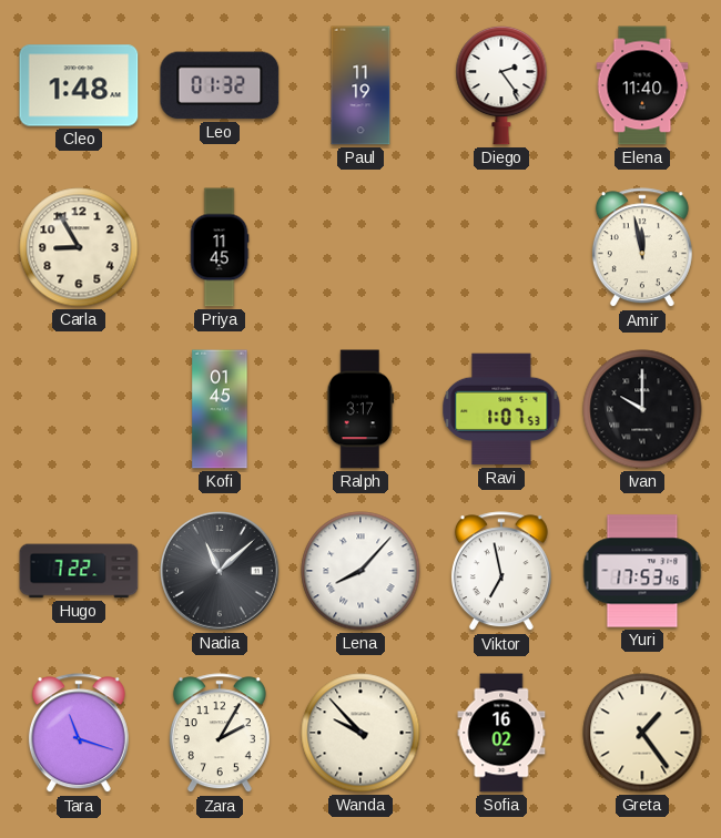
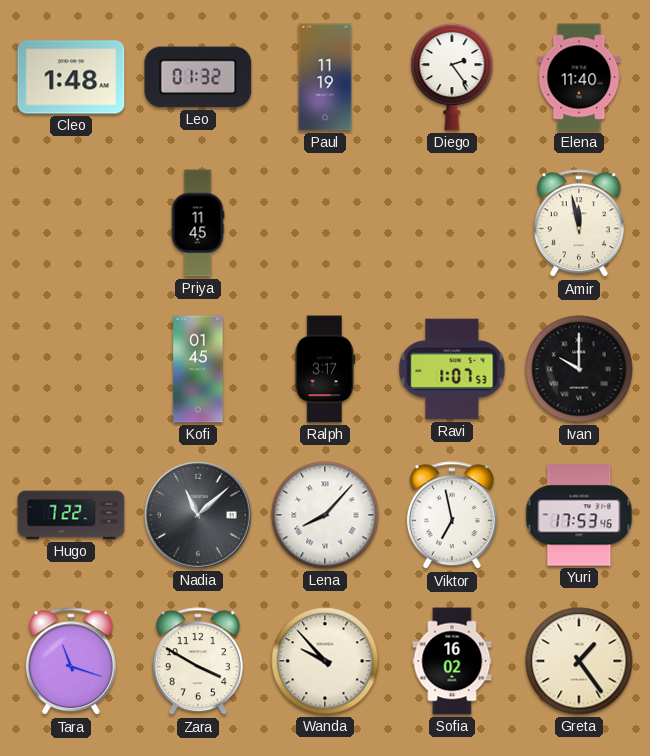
Carla: 8:55 -> none
Zara: 2:05 -> 3:50
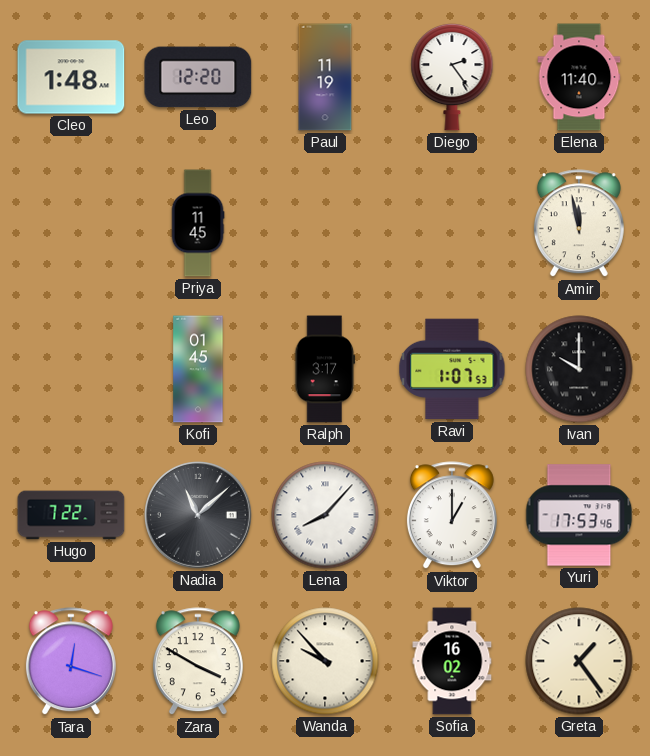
Leo: 01:32 -> 12:20
Viktor: 6:58 -> 1:00
Tara: 11:18 -> 12:18
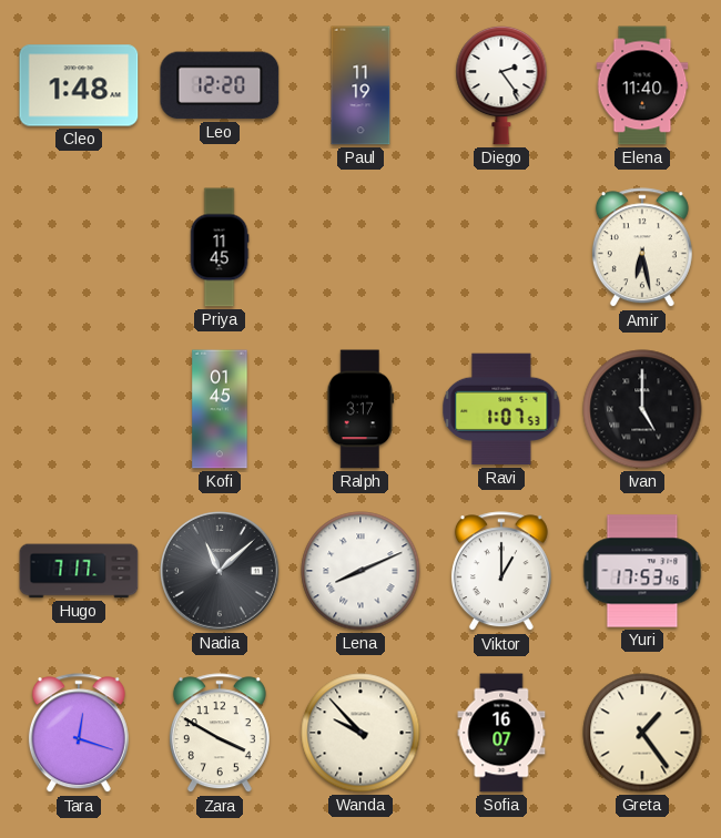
Amir: 11:58 -> 6:28
Ivan: 10:00 -> 5:00
Hugo: 7:22 -> 7:17
Lena: 8:07 -> 8:11
Sofia: 16:02 -> 16:07
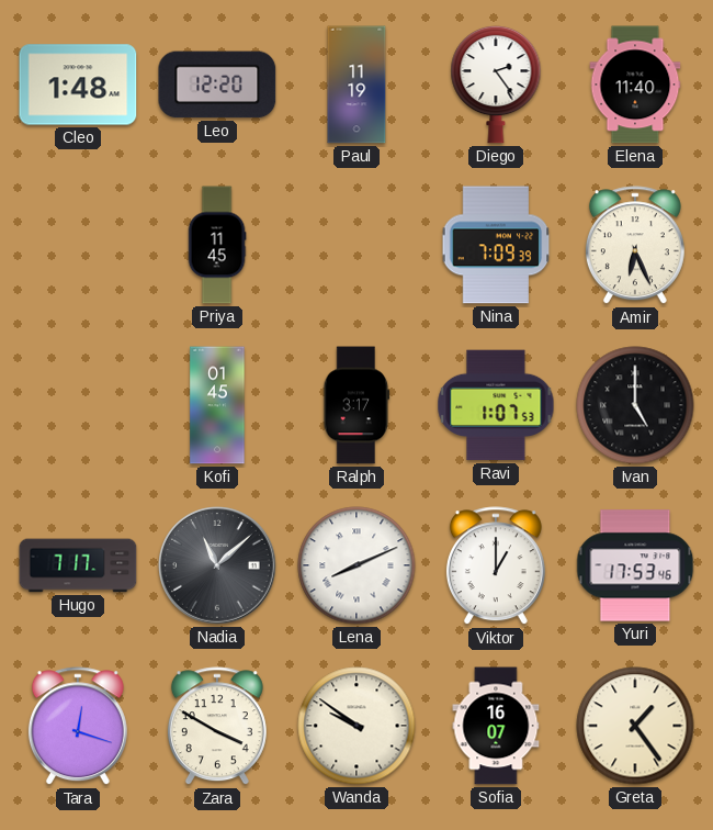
Nina: none -> 7:09
Amir: 6:28 -> 6:26
Wanda: 9:53 -> 9:51
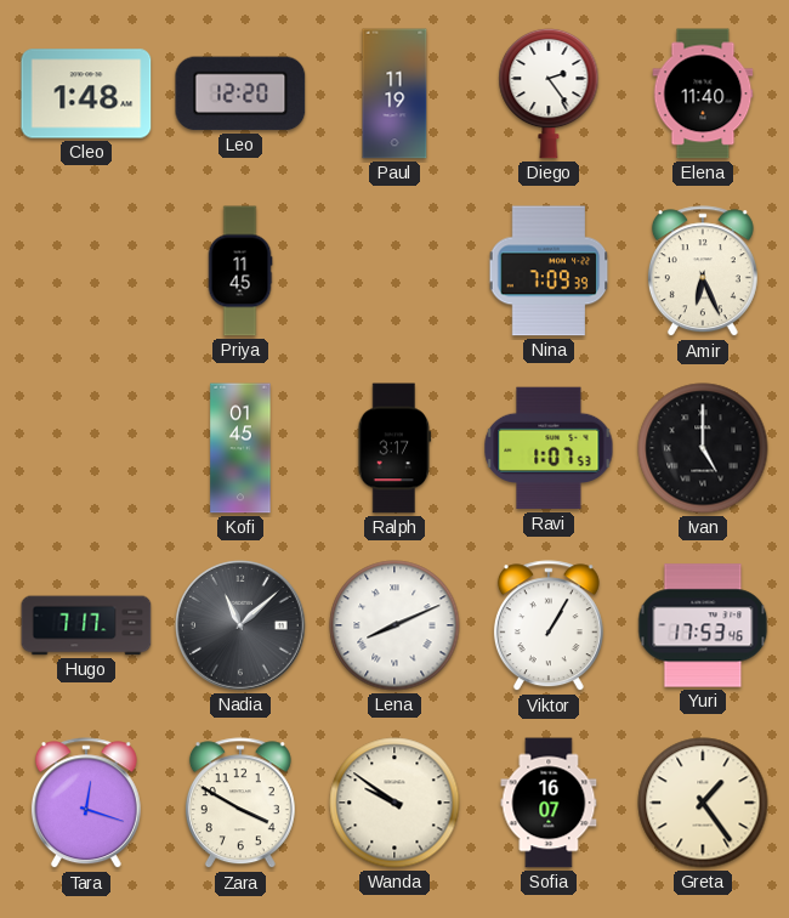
Viktor: 1:00 -> 1:05
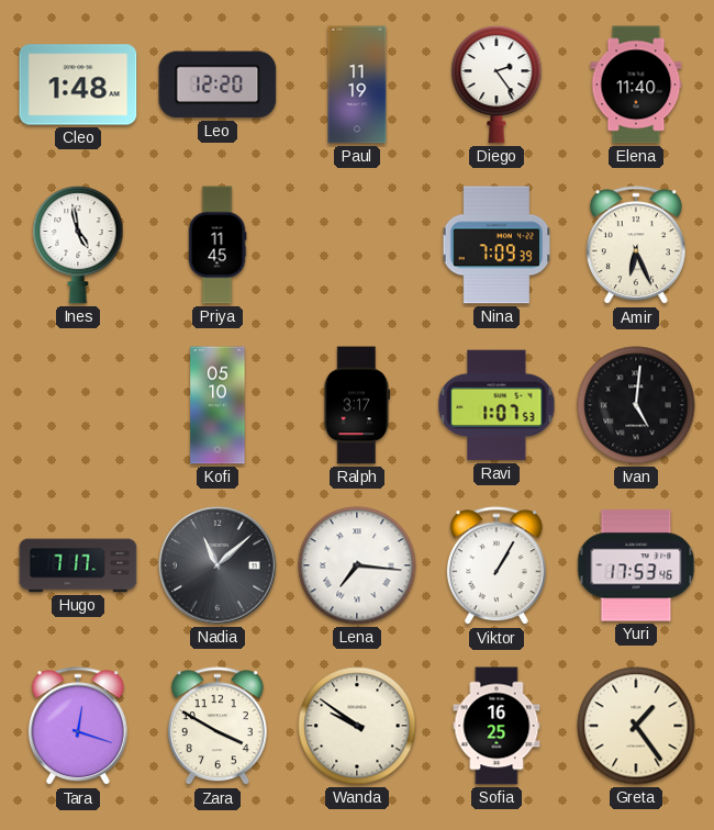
Ines: none -> 4:58
Kofi: 01:45 -> 05:10
Ivan: 5:00 -> 5:01
Lena: 8:11 -> 7:16
Sofia: 16:07 -> 16:25
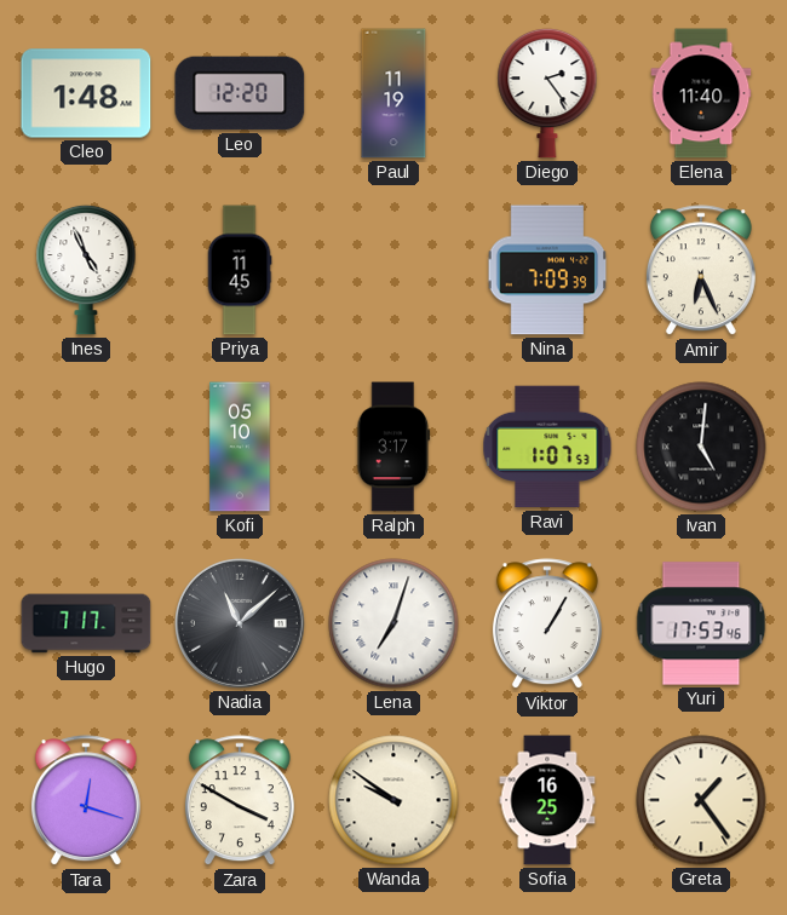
Ines: 4:58 -> 4:56
Lena: 7:16 -> 7:03
